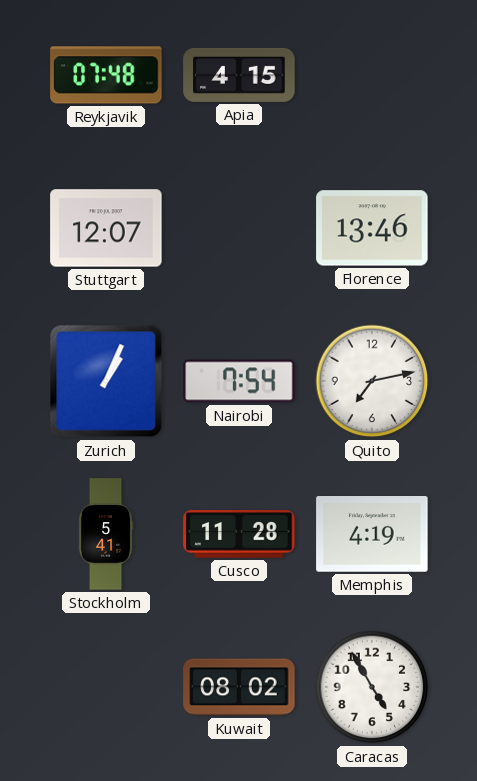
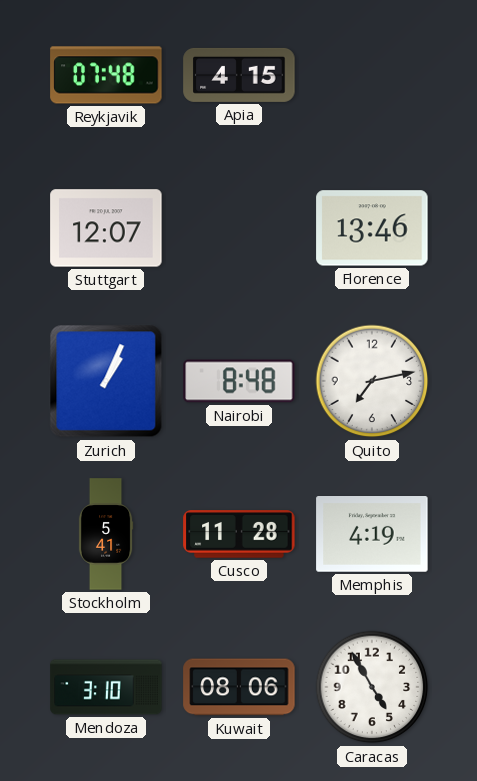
Nairobi: 7:54 -> 8:48
Mendoza: none -> 3:10
Kuwait: 08:02 -> 08:06
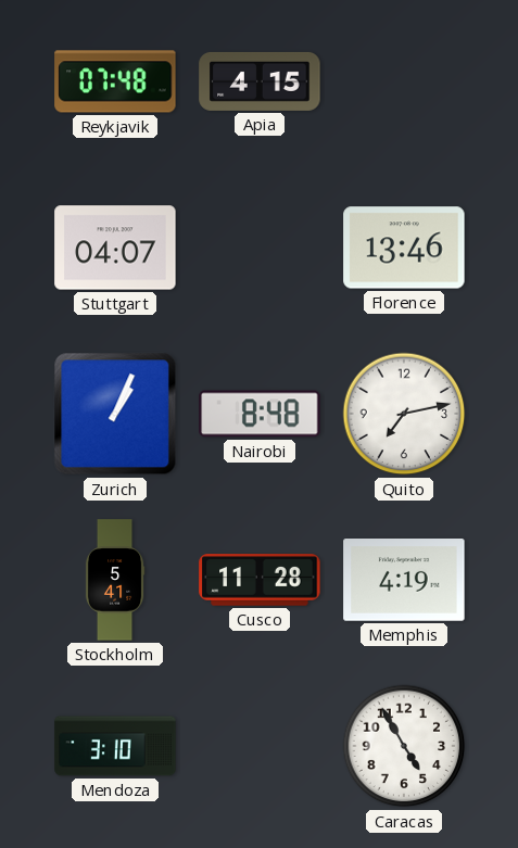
Stuttgart: 12:07 -> 04:07
Kuwait: 08:06 -> none
